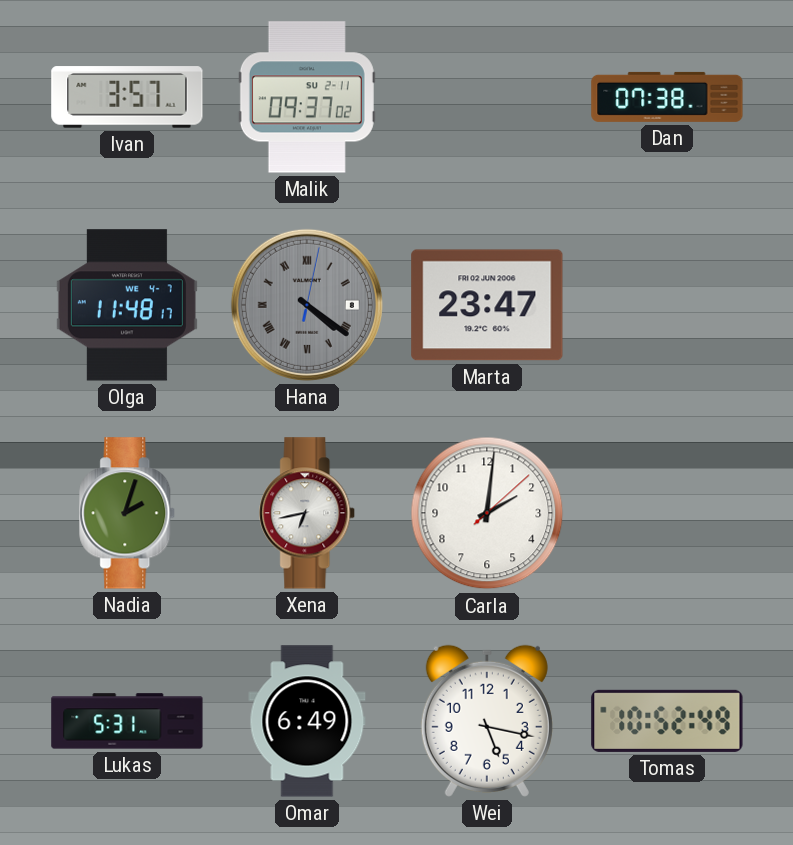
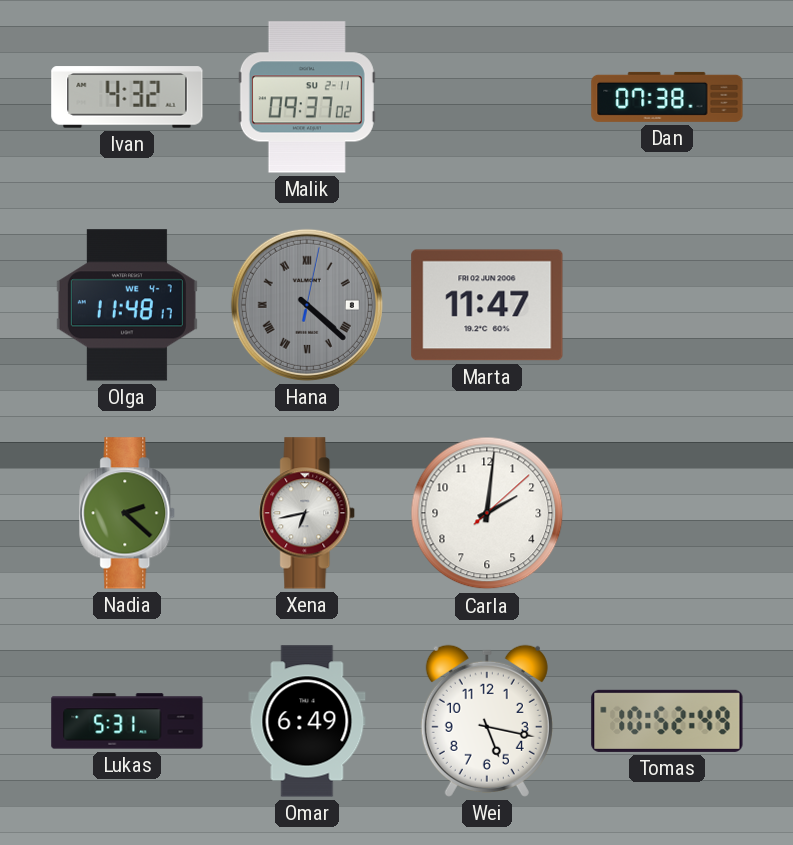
Ivan: 3:57 -> 4:32
Hana: 4:21 -> 4:22
Marta: 23:47 -> 11:47
Nadia: 2:03 -> 2:22
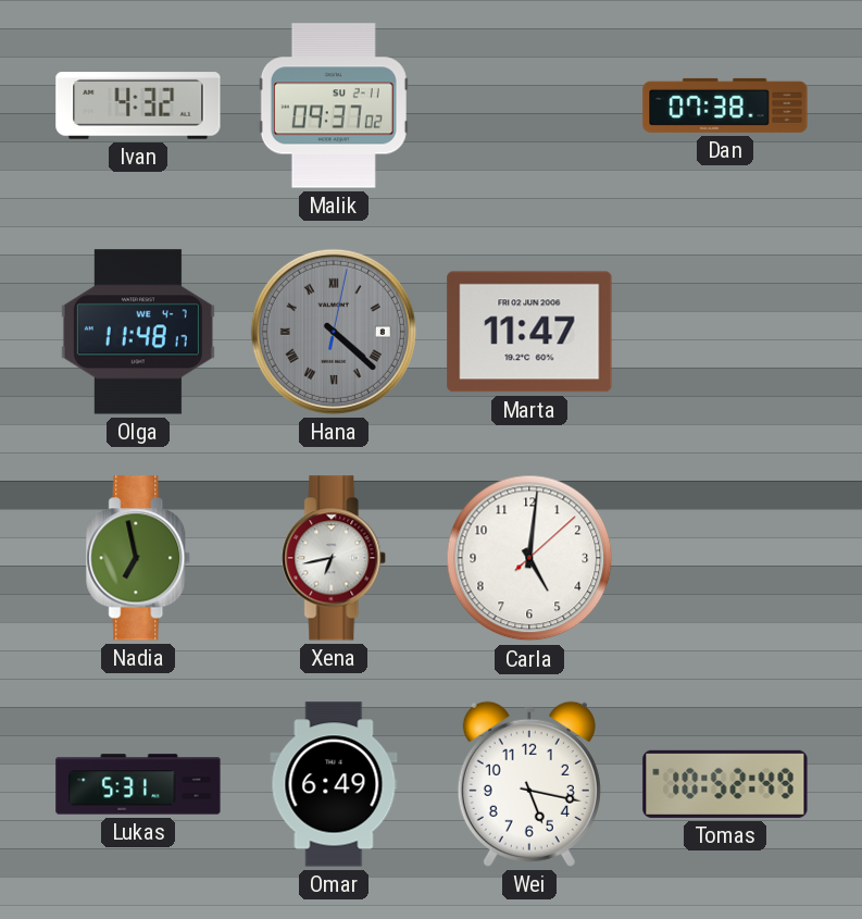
Nadia: 2:22 -> 6:58
Carla: 2:01 -> 5:01
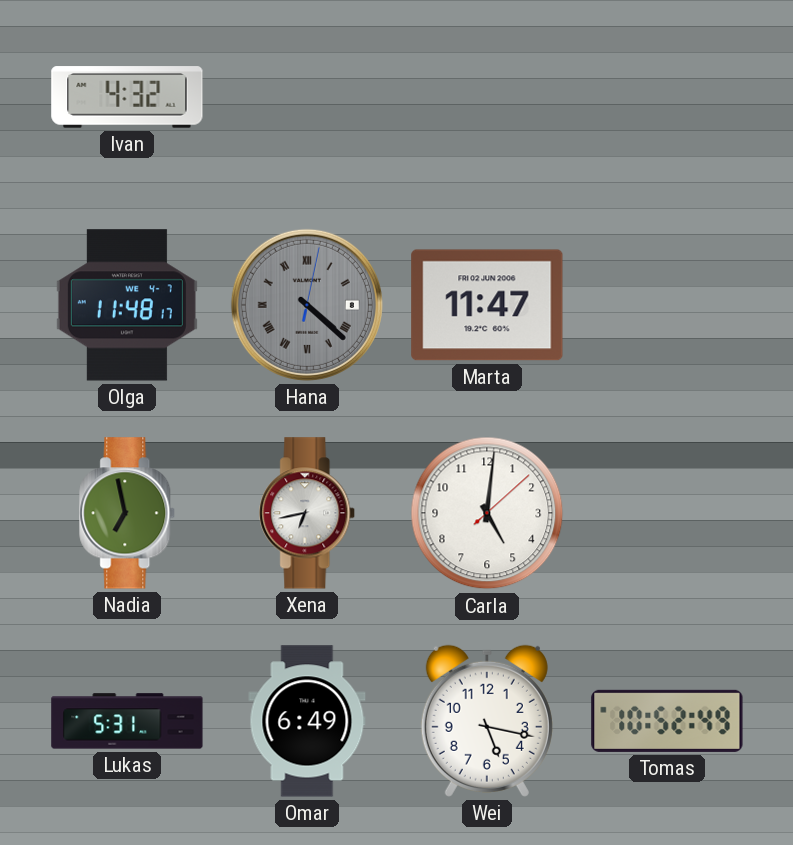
Malik: 09:37 -> none
Dan: 07:38 -> none
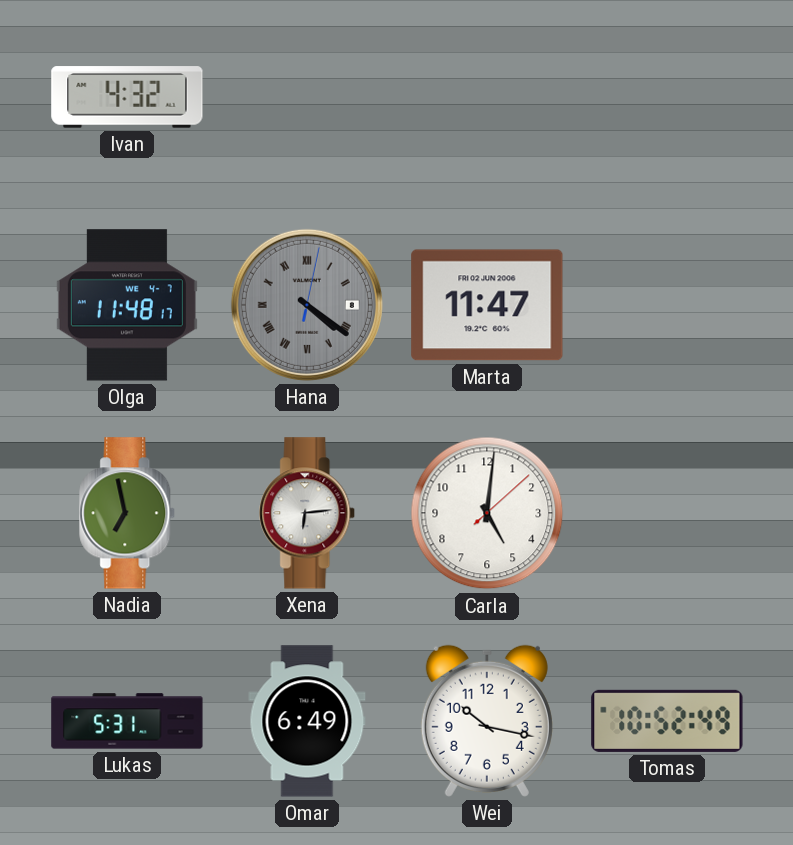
Hana: 4:22 -> 4:21
Xena: 6:43 -> 6:14
Wei: 5:17 -> 10:17
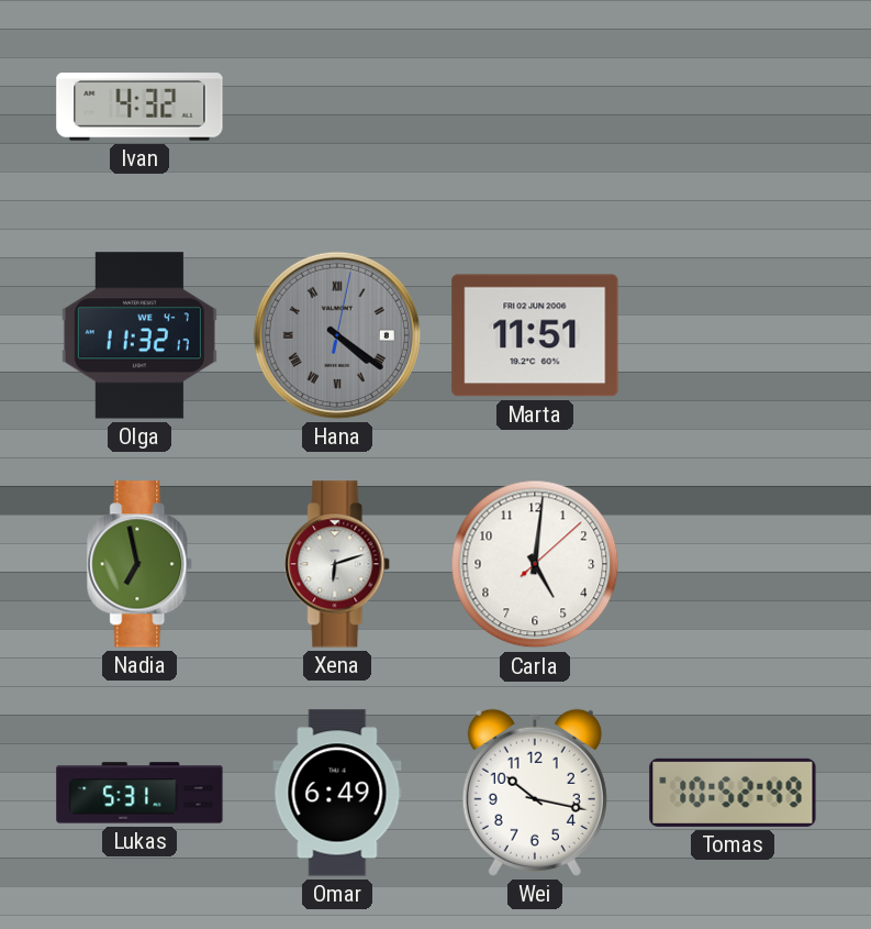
Olga: 11:48 -> 11:32
Marta: 11:47 -> 11:51
Xena: 6:14 -> 6:12
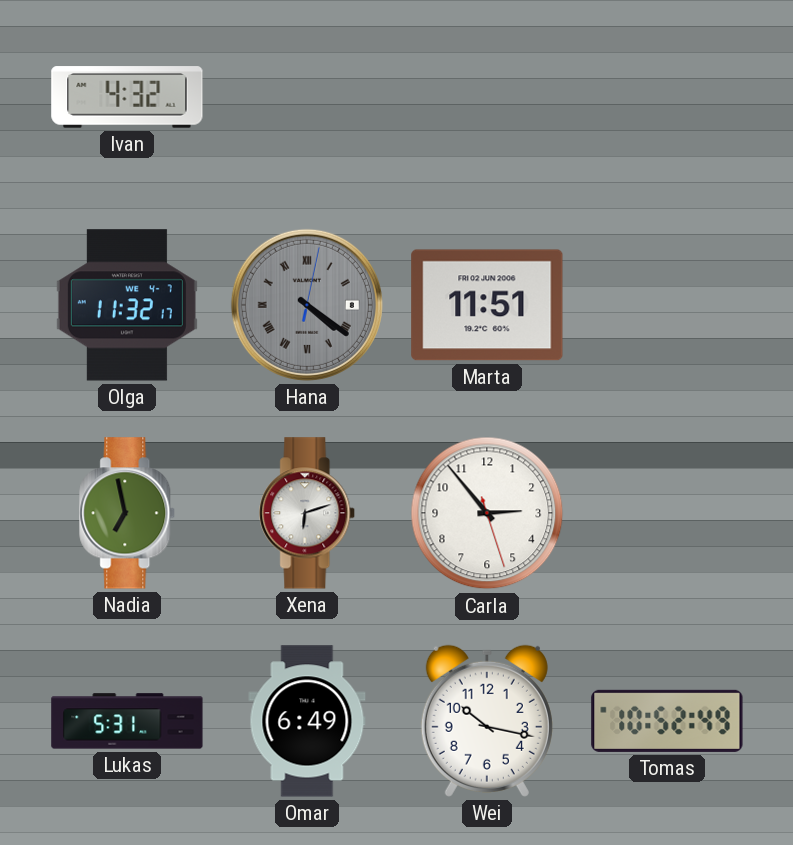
Carla: 5:01 -> 2:53
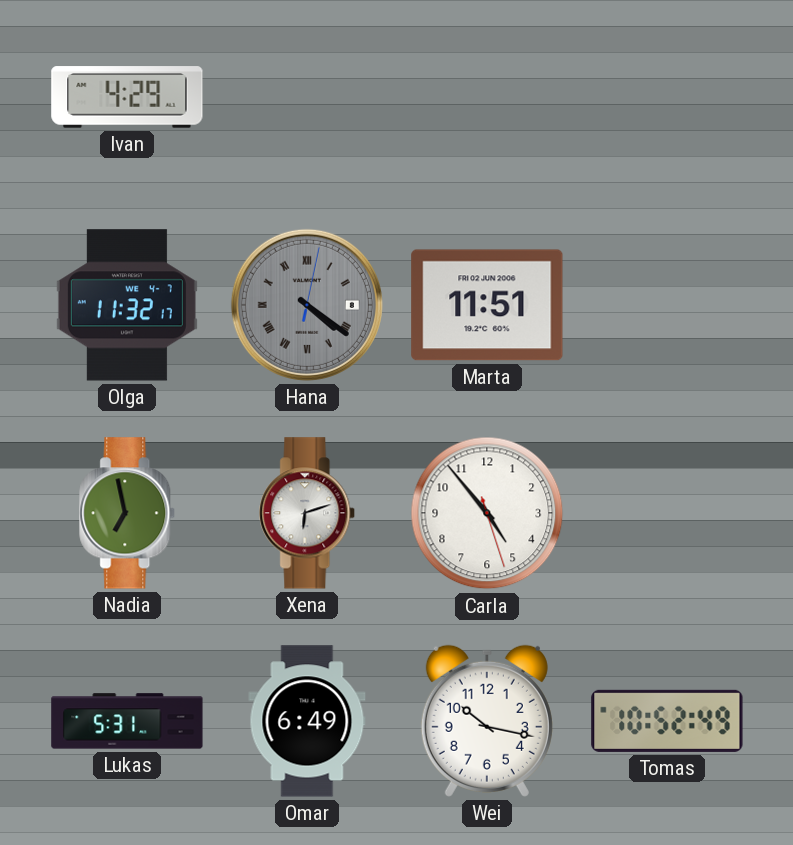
Ivan: 4:32 -> 4:29
Carla: 2:53 -> 4:53
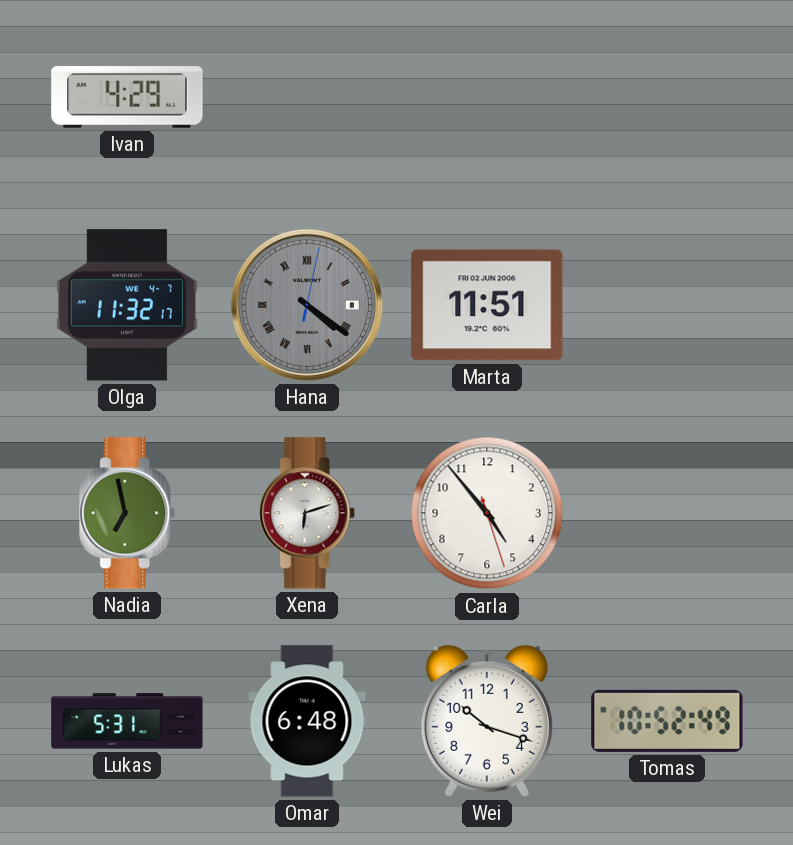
Omar: 6:49 -> 6:48
Wei: 10:17 -> 10:18
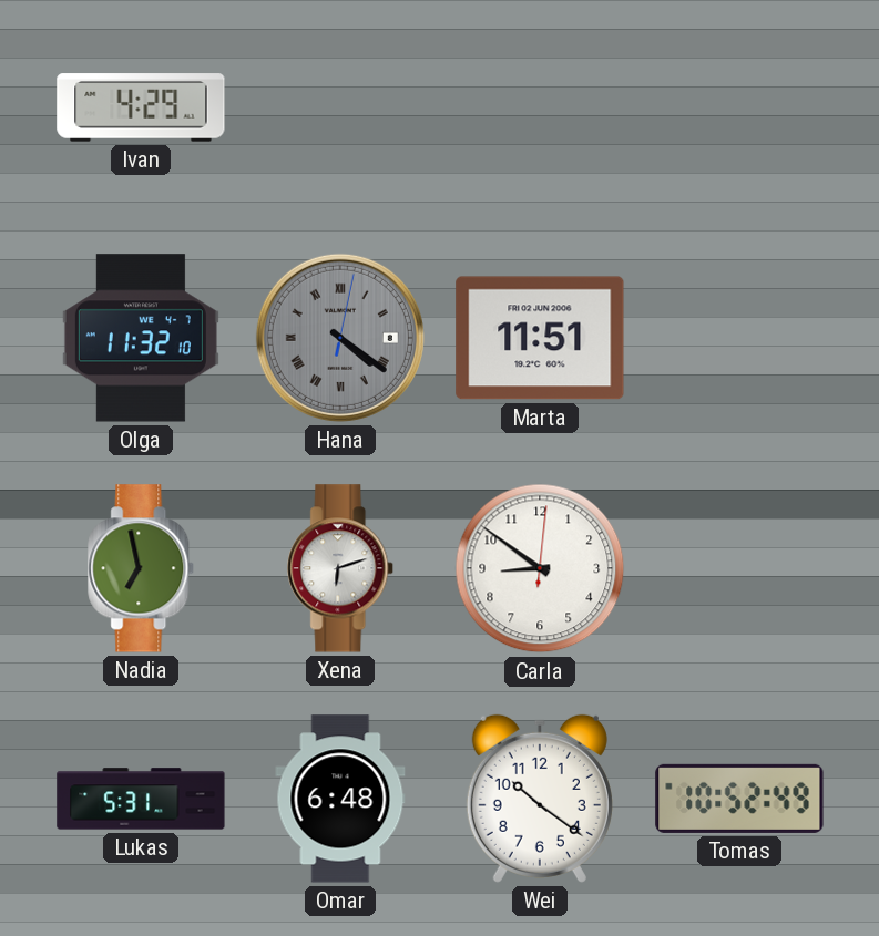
Olga: 11:32:17 -> 11:32:10
Carla: 4:53 -> 8:51
Wei: 10:18 -> 10:21
